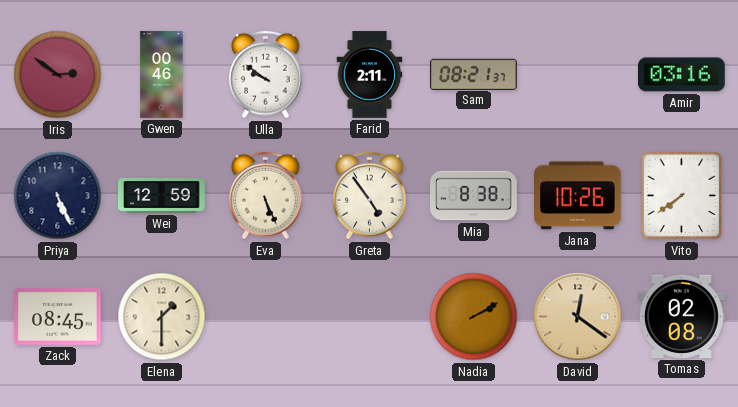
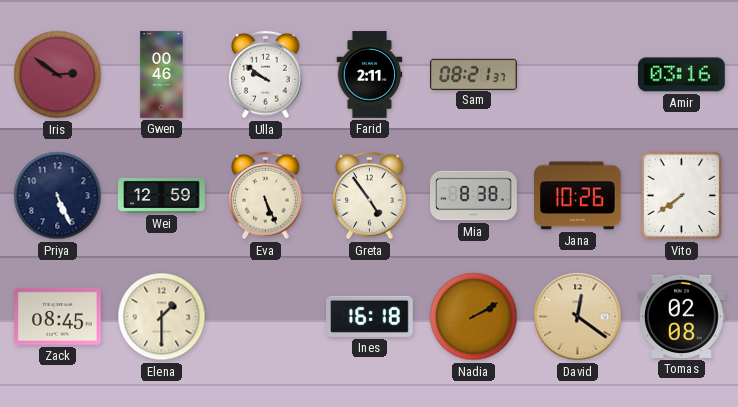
Ines: none -> 16:18
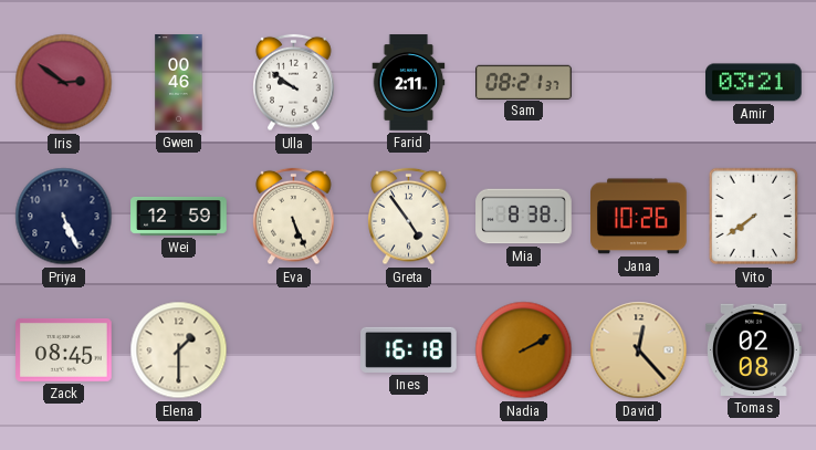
Amir: 03:16 -> 03:21
David: 12:21 -> 12:23
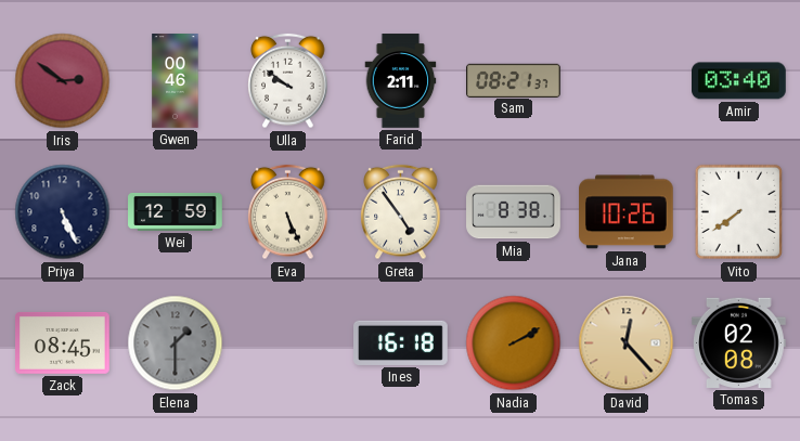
Amir: 03:21 -> 03:40
Elena dial: cream -> grey
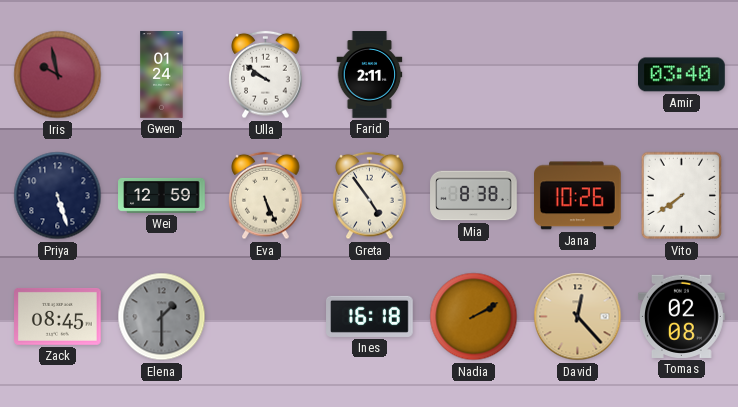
Iris: 2:51 -> 9:58
Gwen: 00:46 -> 01:24
Sam: 08:21 -> none
Priya: 5:26 -> 5:27
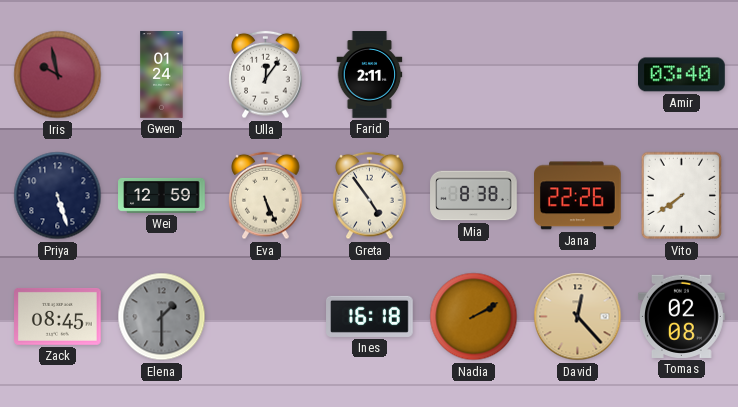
Ulla: 9:51 -> 12:06
Jana: 10:26 -> 22:26
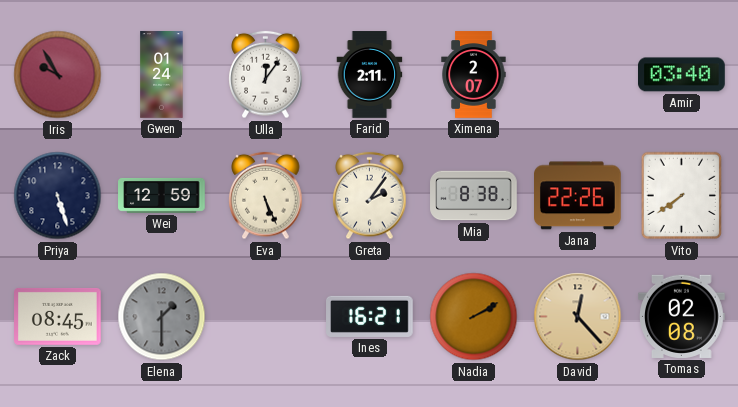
Iris: 9:58 -> 9:55
Ximena: none -> 2:07
Greta: 4:54 -> 2:06
Ines: 16:18 -> 16:21
